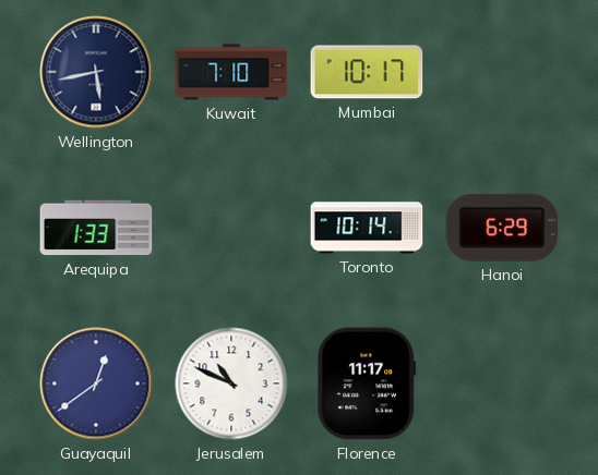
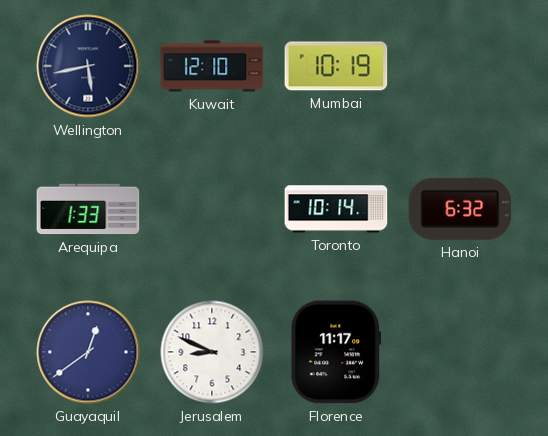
Kuwait: 7:10 -> 12:10
Mumbai: 10:17 -> 10:19
Hanoi: 6:29 -> 6:32
Jerusalem: 10:49 -> 8:49
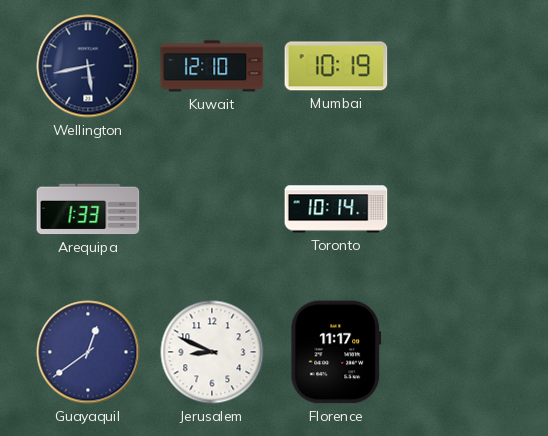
Hanoi: 6:32 -> none
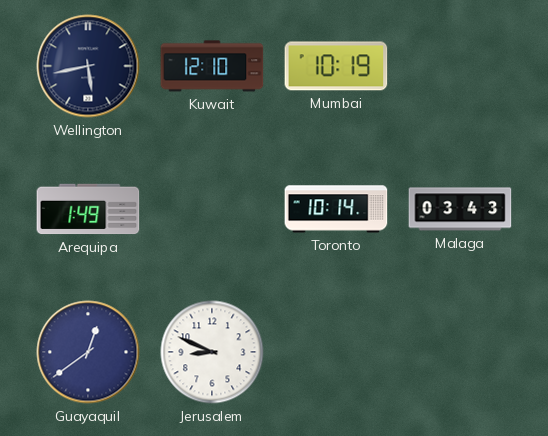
Arequipa: 1:33 -> 1:49
Malaga: none -> 03:43
Florence: 11:17 -> none
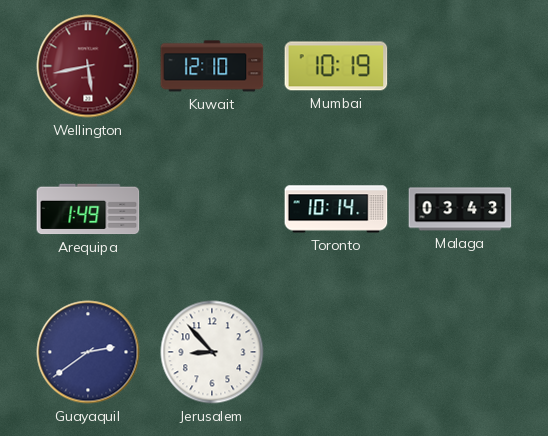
Wellington dial: navy -> burgundy
Guayaquil: 12:39 -> 2:39
Jerusalem: 8:49 -> 8:53
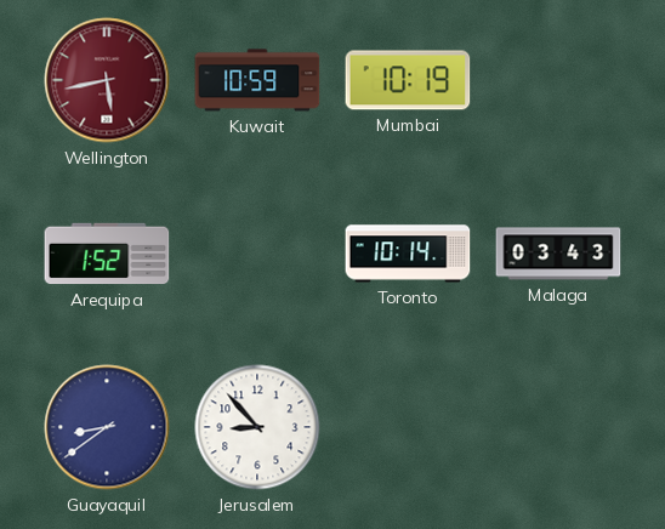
Kuwait: 12:10 -> 10:59
Arequipa: 1:49 -> 1:52
Guayaquil: 2:39 -> 8:39
